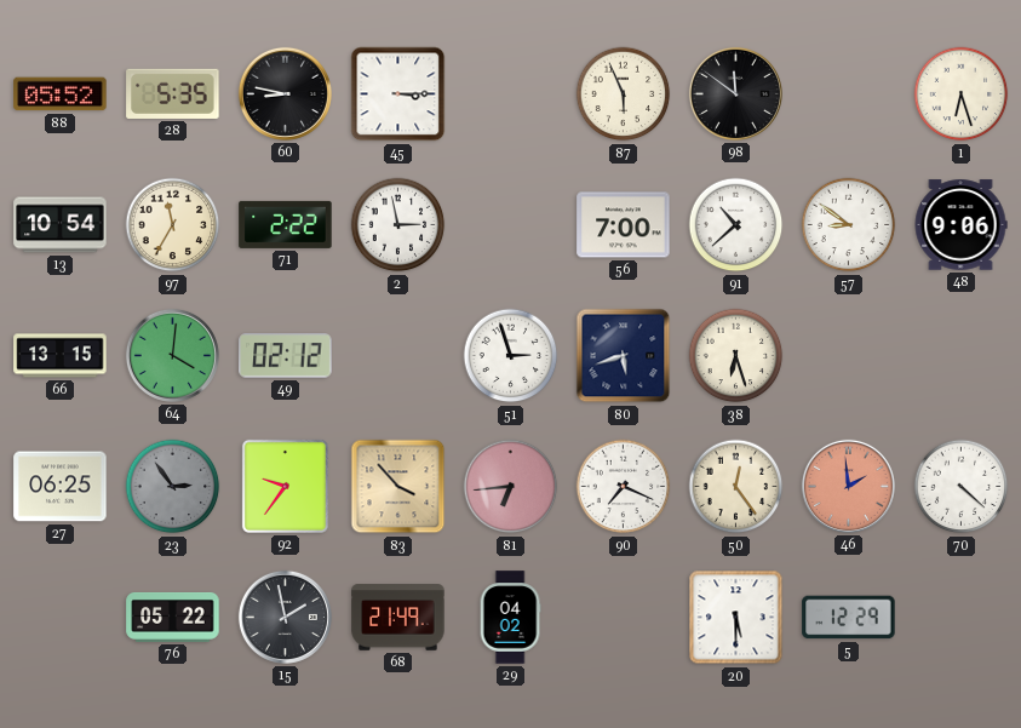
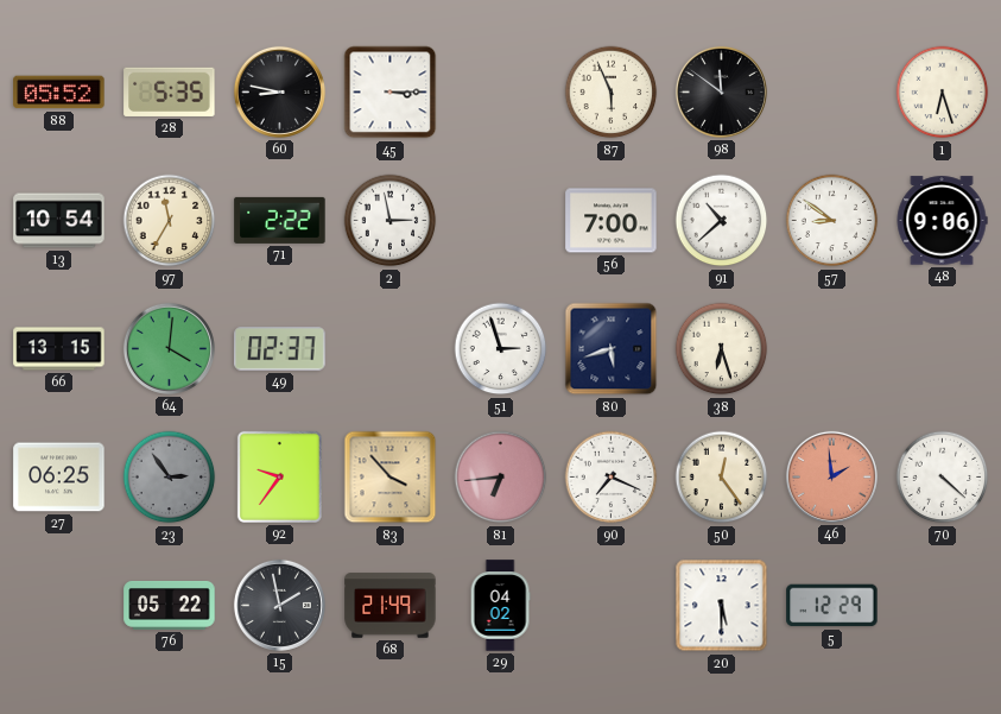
49: 02:12 -> 02:37
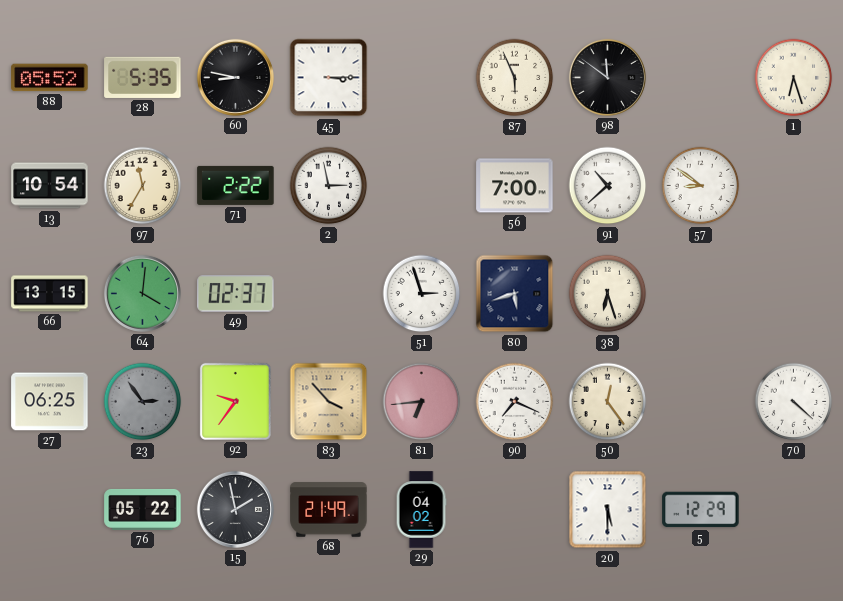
48: 9:06 -> none
46: 1:59 -> none
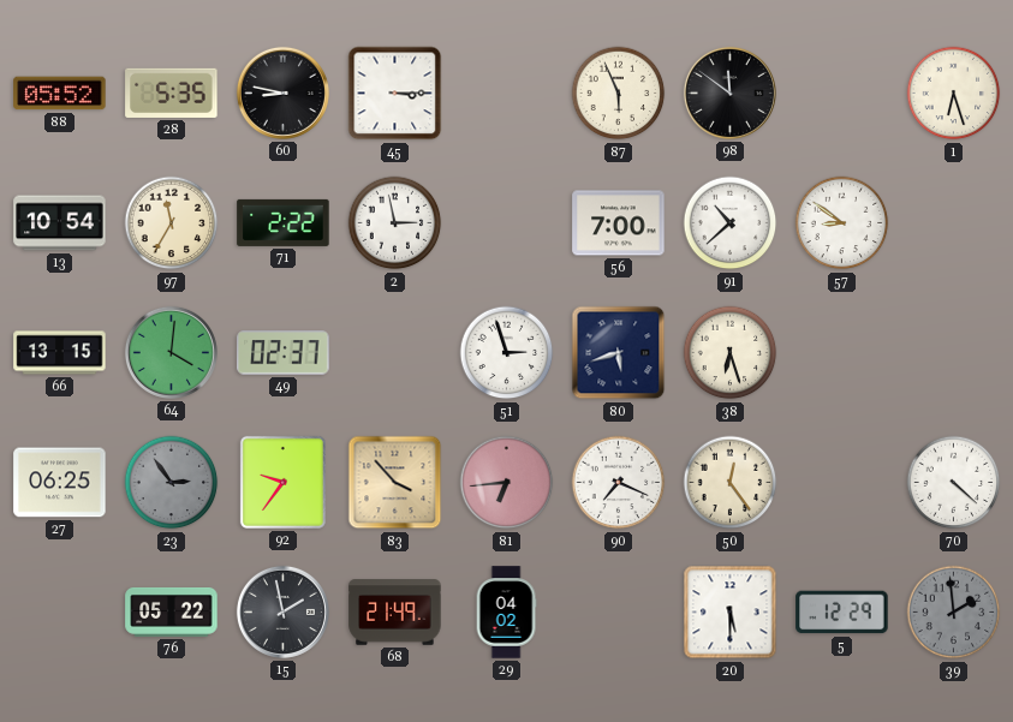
39: none -> 1:59
